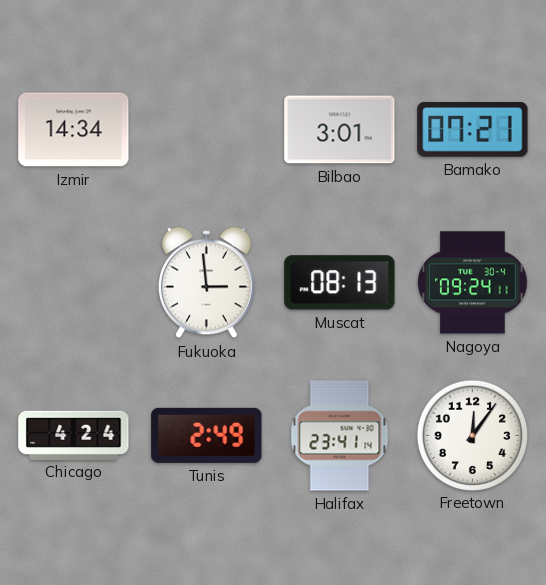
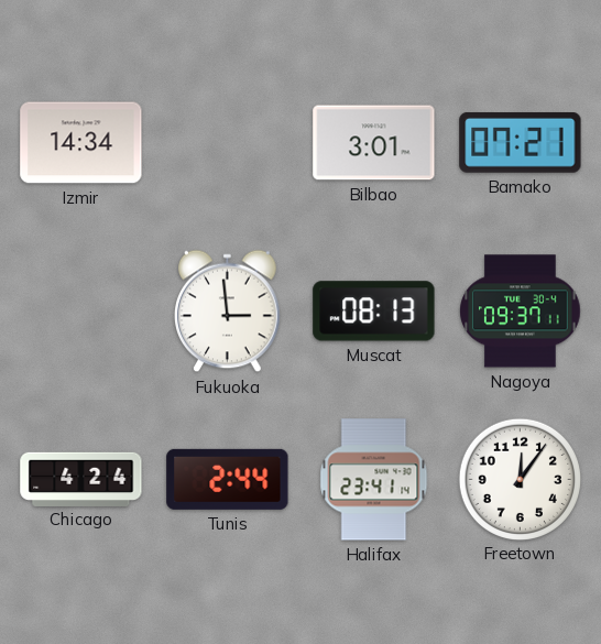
Nagoya: 09:24 -> 09:37
Tunis: 2:49 -> 2:44
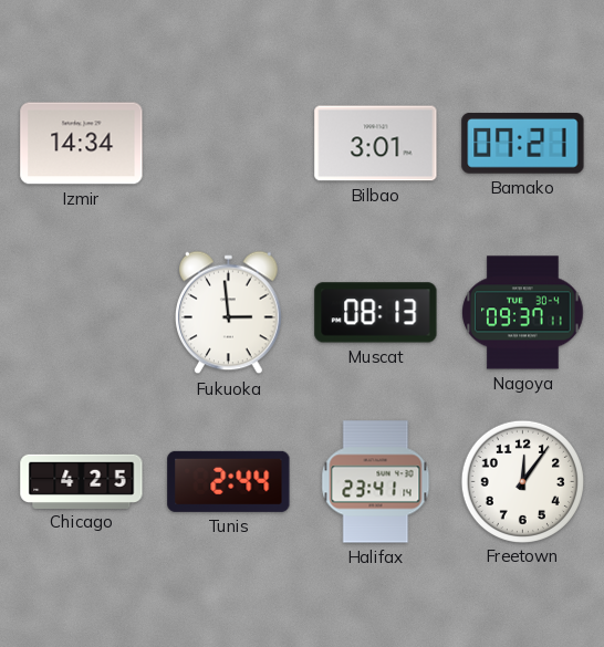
Chicago: 4:24 -> 4:25
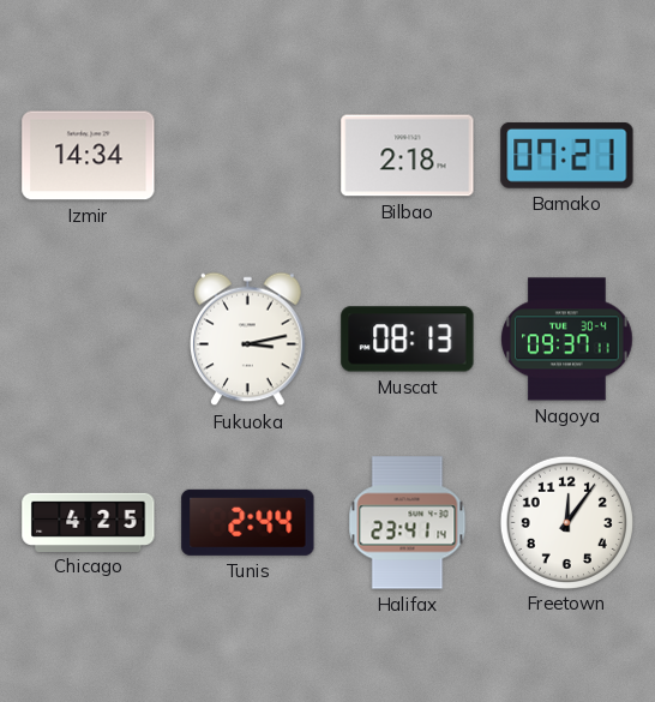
Bilbao: 3:01 -> 2:18
Fukuoka: 2:59 -> 3:13
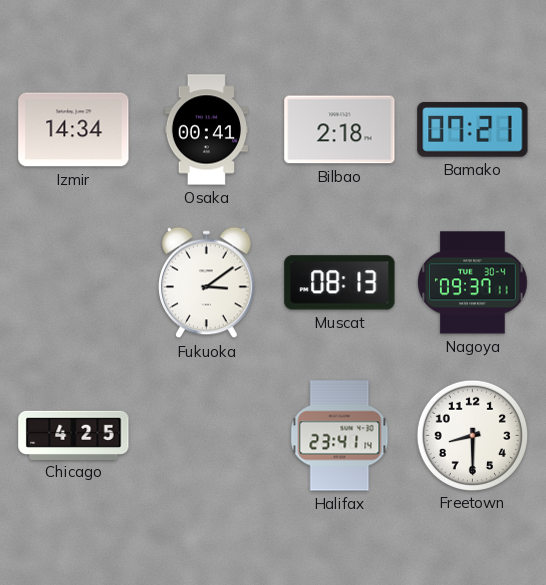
Osaka: none -> 00:41
Fukuoka: 3:13 -> 3:09
Tunis: 2:44 -> none
Freetown: 12:06 -> 8:30
